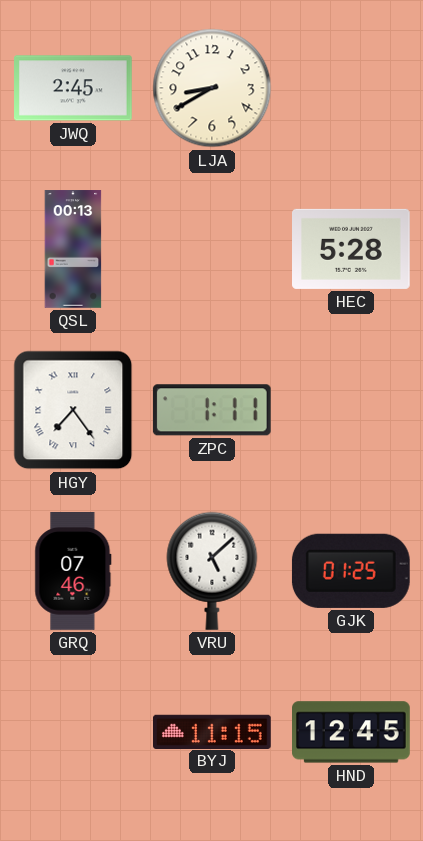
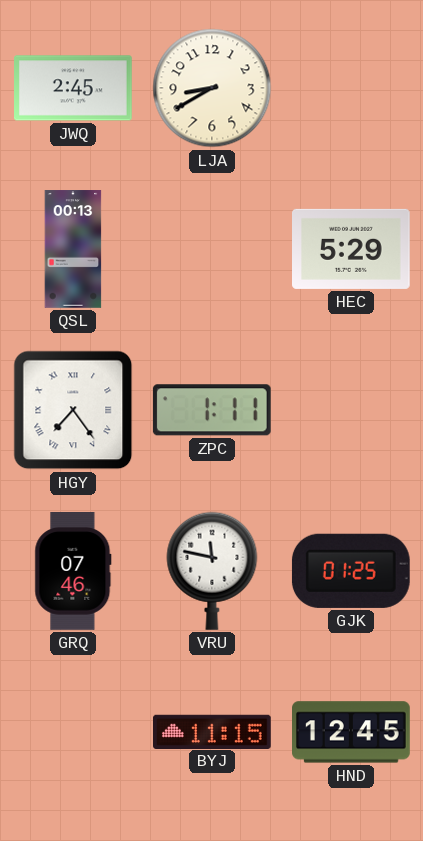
HEC: 5:28 -> 5:29
VRU: 5:08 -> 11:47
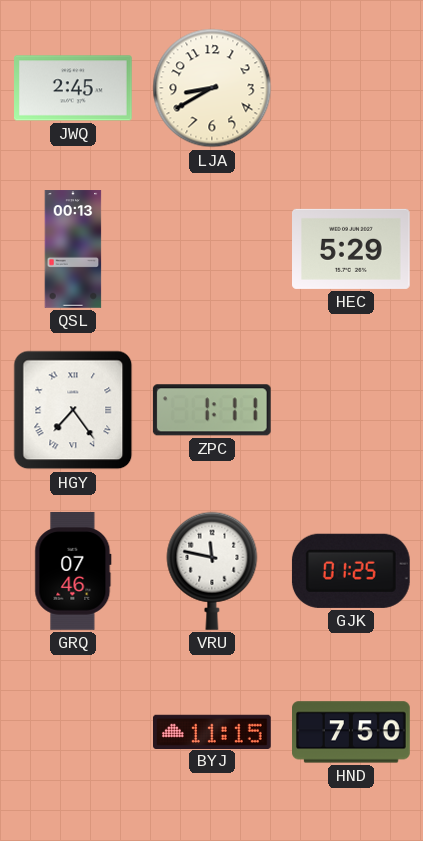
HND: 12:45 -> 7:50
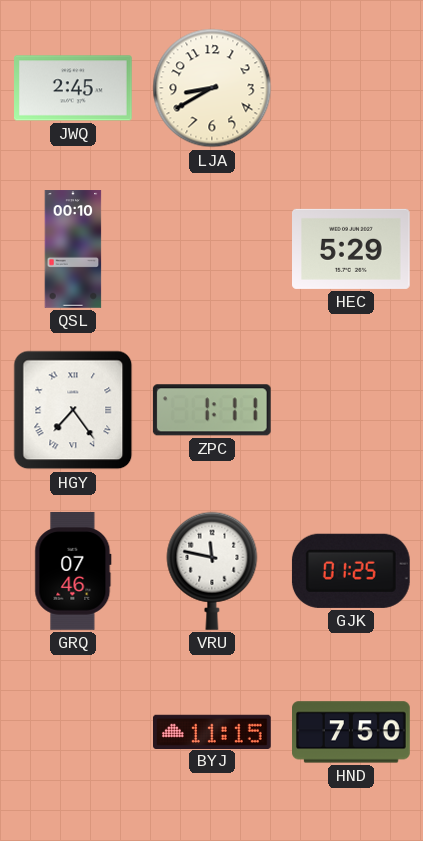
QSL: 00:13 -> 00:10
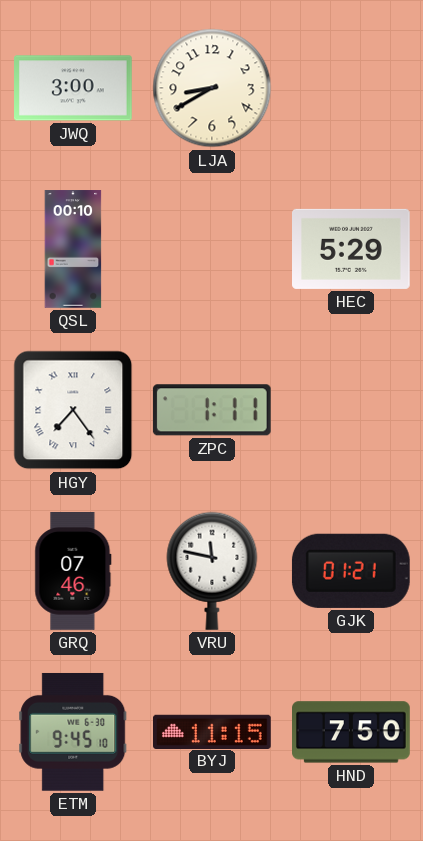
JWQ: 2:45 -> 3:00
GJK: 01:25 -> 01:21
ETM: none -> 9:45
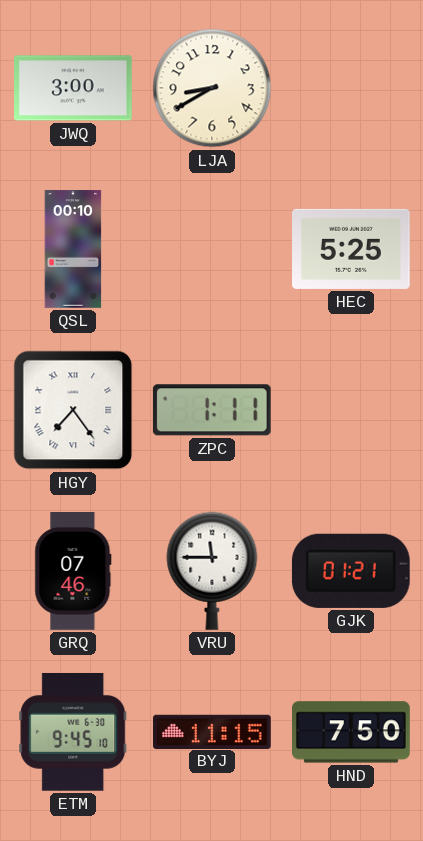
HEC: 5:29 -> 5:25
VRU: 11:47 -> 11:45
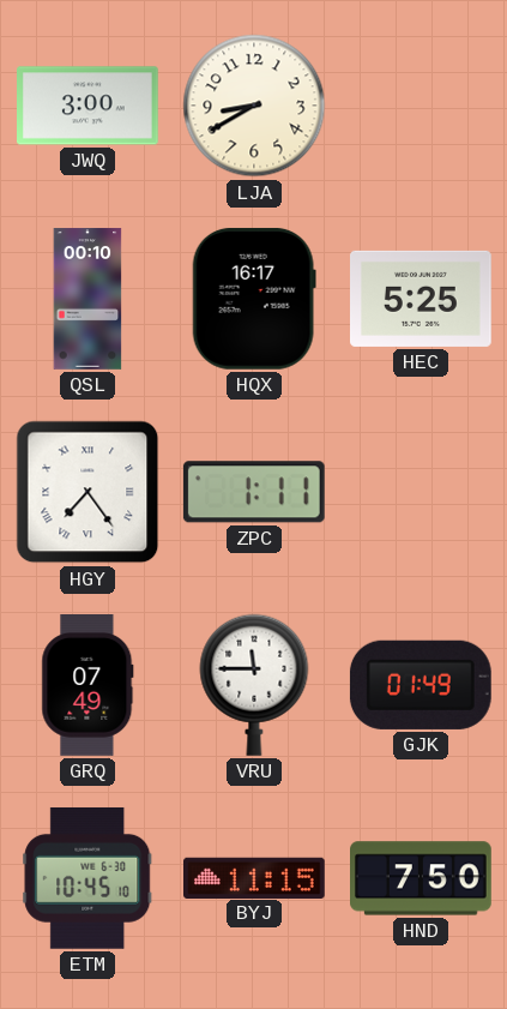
HQX: none -> 16:17
GRQ: 07:46 -> 07:49
GJK: 01:21 -> 01:49
ETM: 9:45 -> 10:45
